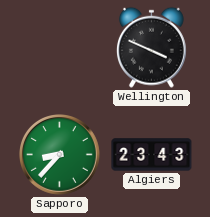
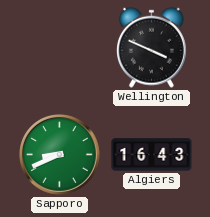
Sapporo: 8:37 -> 8:41
Algiers: 23:43 -> 16:43
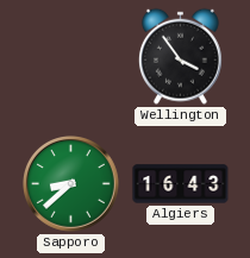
Wellington: 3:49 -> 3:54
Sapporo: 8:41 -> 8:38
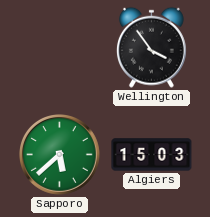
Sapporo: 8:38 -> 5:38
Algiers: 16:43 -> 15:03
